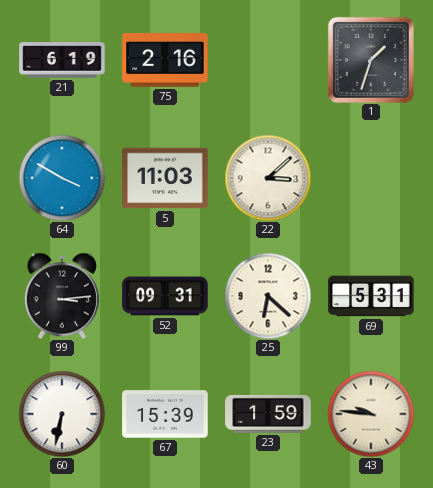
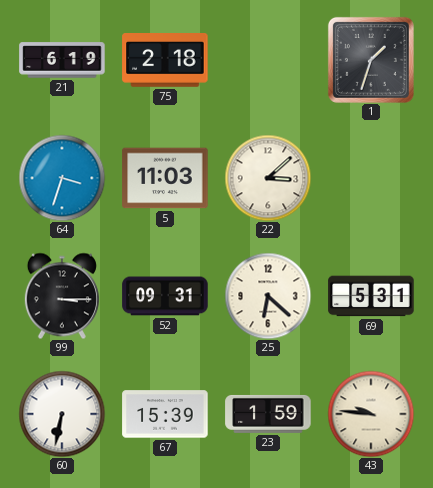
75: 2:16 -> 2:18
64: 3:50 -> 3:33
99: 3:14 -> 3:15
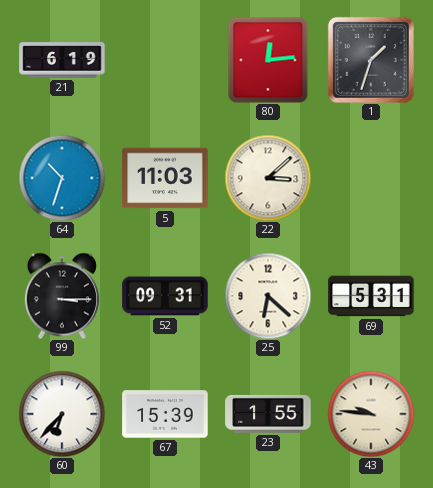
75: 2:18 -> none
80: none -> 12:14
64: 3:33 -> 10:33
60: 6:32 -> 6:37
23: 1:59 -> 1:55
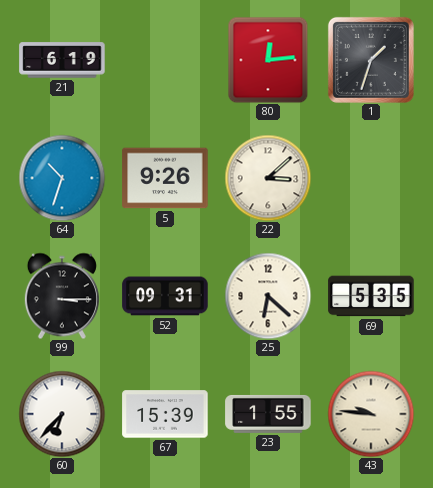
5: 11:03 -> 9:26
69: 5:31 -> 5:35
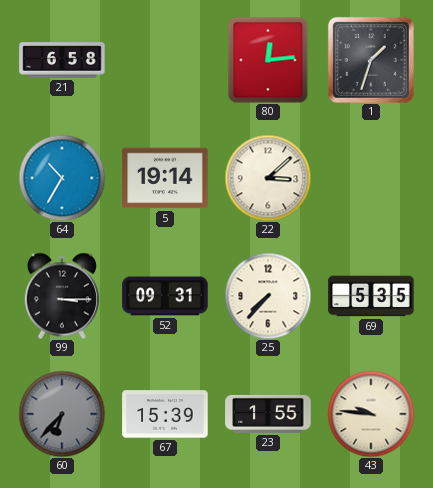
21: 6:19 -> 6:58
64: 10:33 -> 10:35
5: 9:26 -> 19:14
25: 6:22 -> 7:37
60 dial: white -> grey
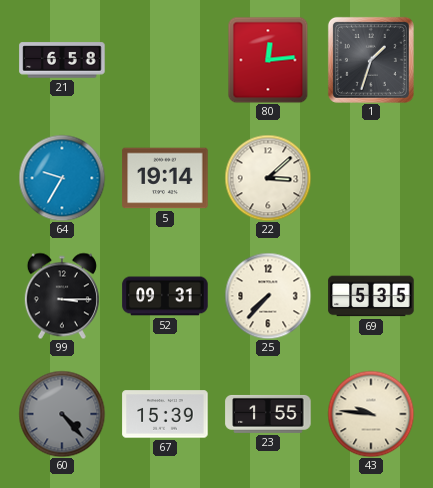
64: 10:35 -> 9:35
60: 6:37 -> 4:23
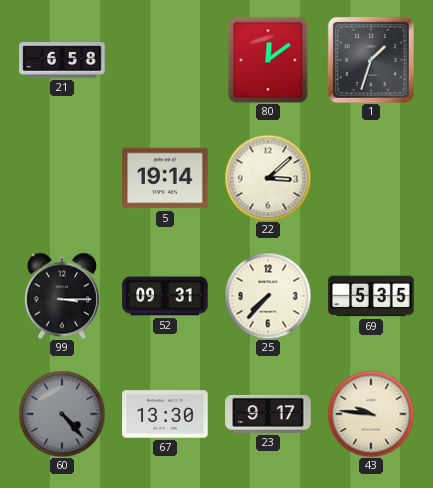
80: 12:14 -> 12:09
64: 9:35 -> none
67: 15:39 -> 13:30
23: 1:55 -> 9:17
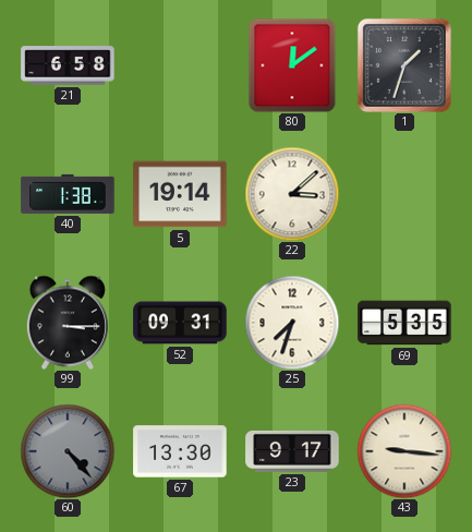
40: none -> 1:38
25: 7:37 -> 7:33
43: 9:46 -> 9:16
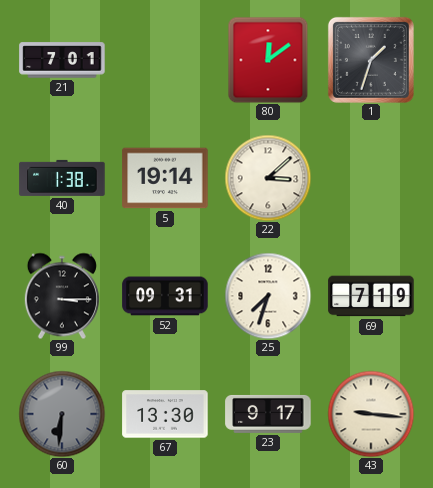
21: 6:58 -> 7:01
69: 5:35 -> 7:19
60: 4:23 -> 6:31
